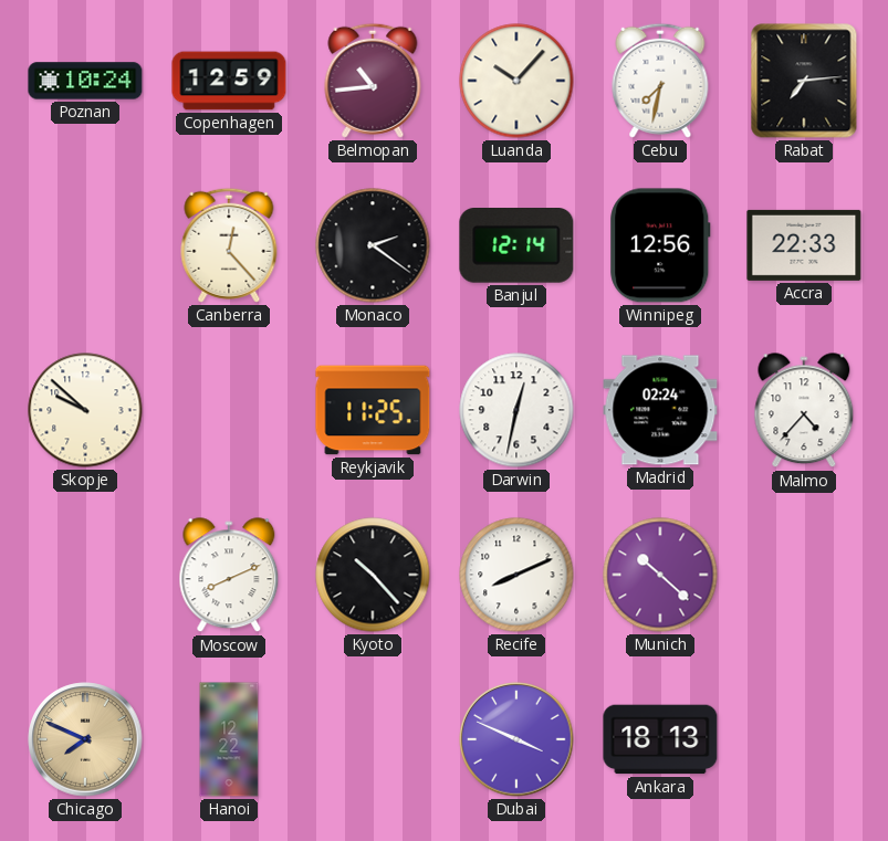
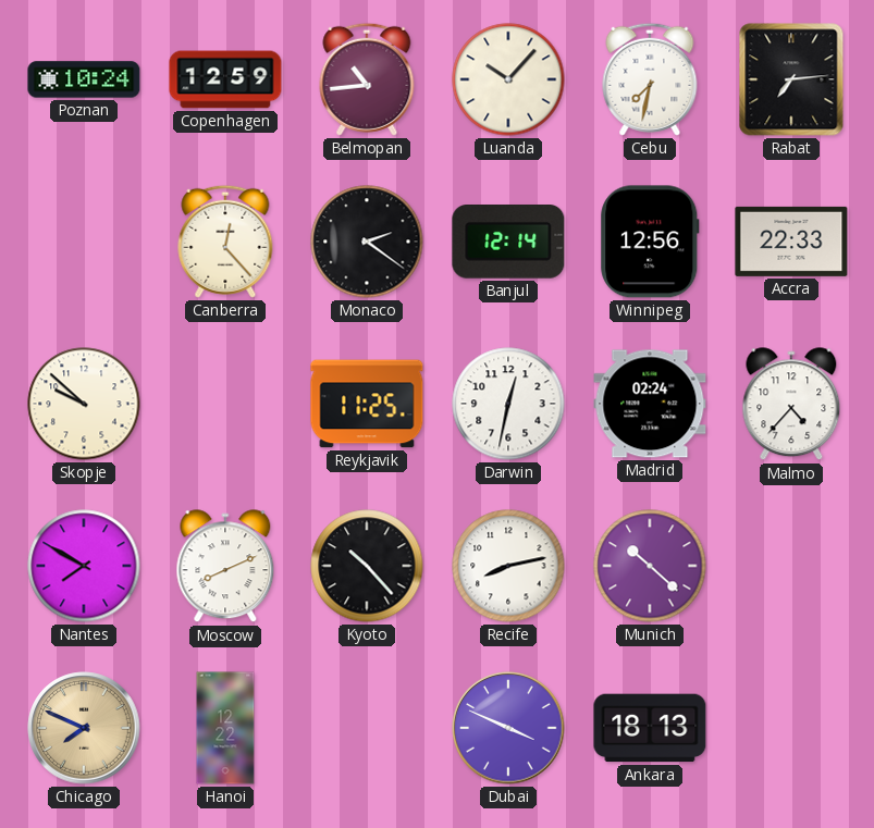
Nantes: none -> 7:50
Recife: 8:11 -> 8:13
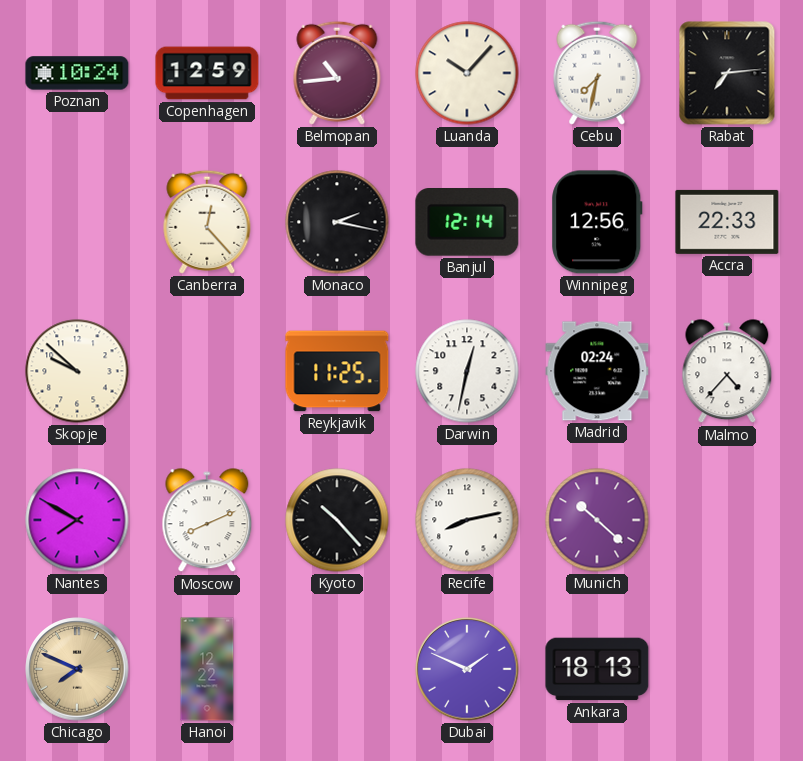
Monaco: 2:21 -> 2:17
Dubai: 3:49 -> 1:49
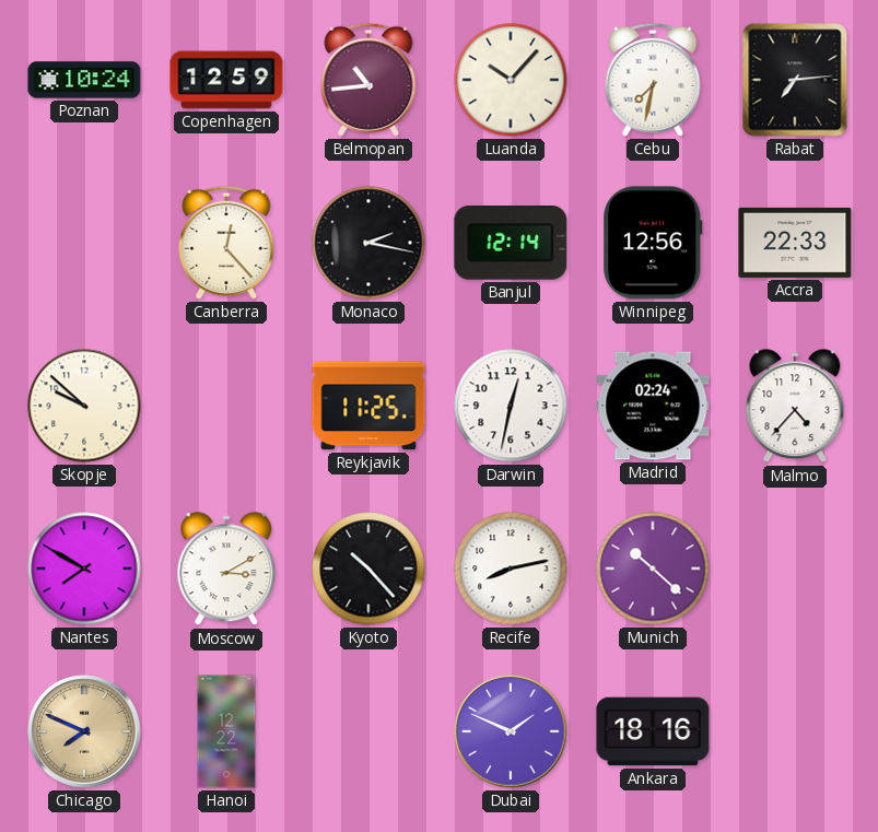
Moscow: 8:11 -> 3:10
Ankara: 18:13 -> 18:16
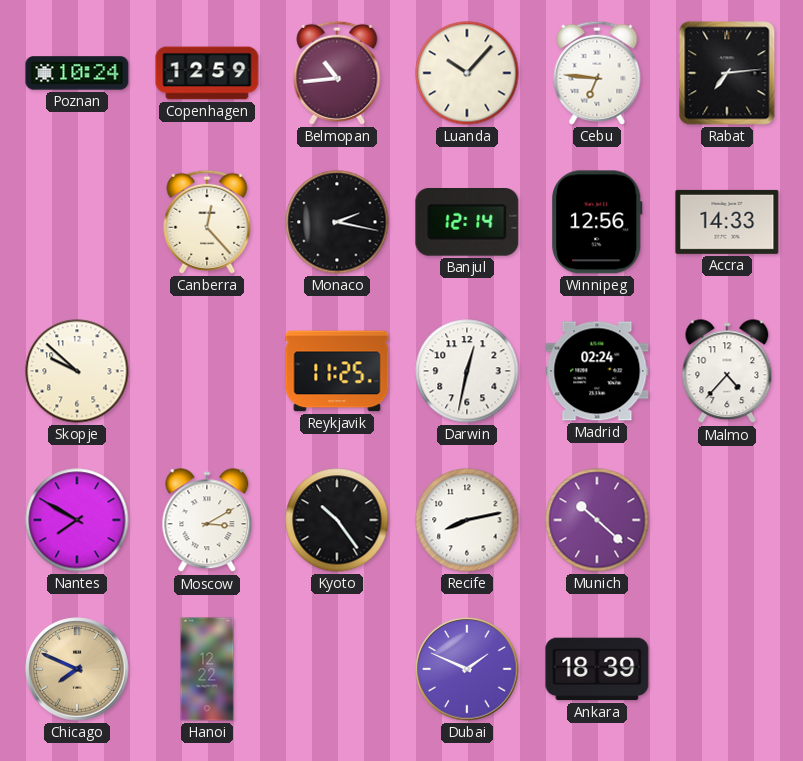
Cebu: 7:32 -> 6:46
Accra: 22:33 -> 14:33
Kyoto: 10:23 -> 10:24
Ankara: 18:16 -> 18:39
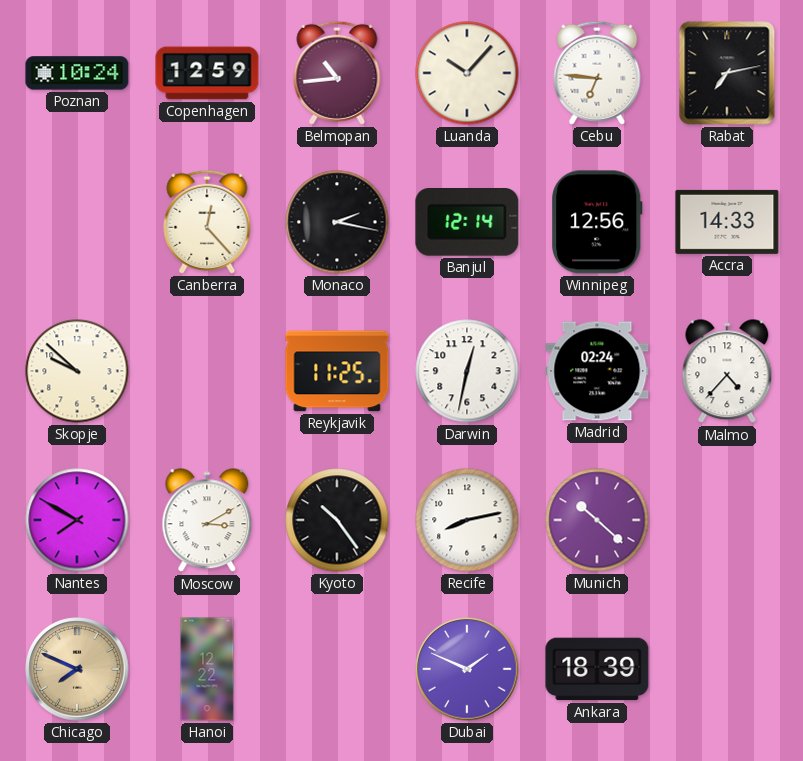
Rabat: 7:14 -> 7:13
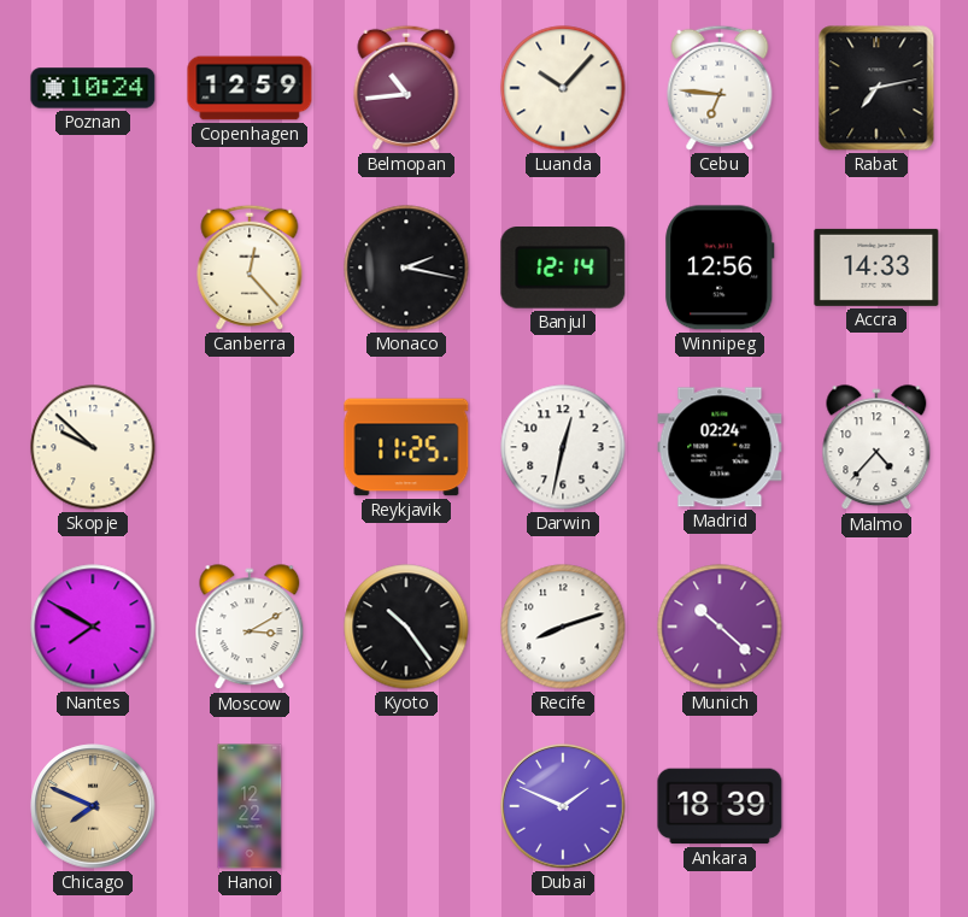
Recife: 8:13 -> 8:12
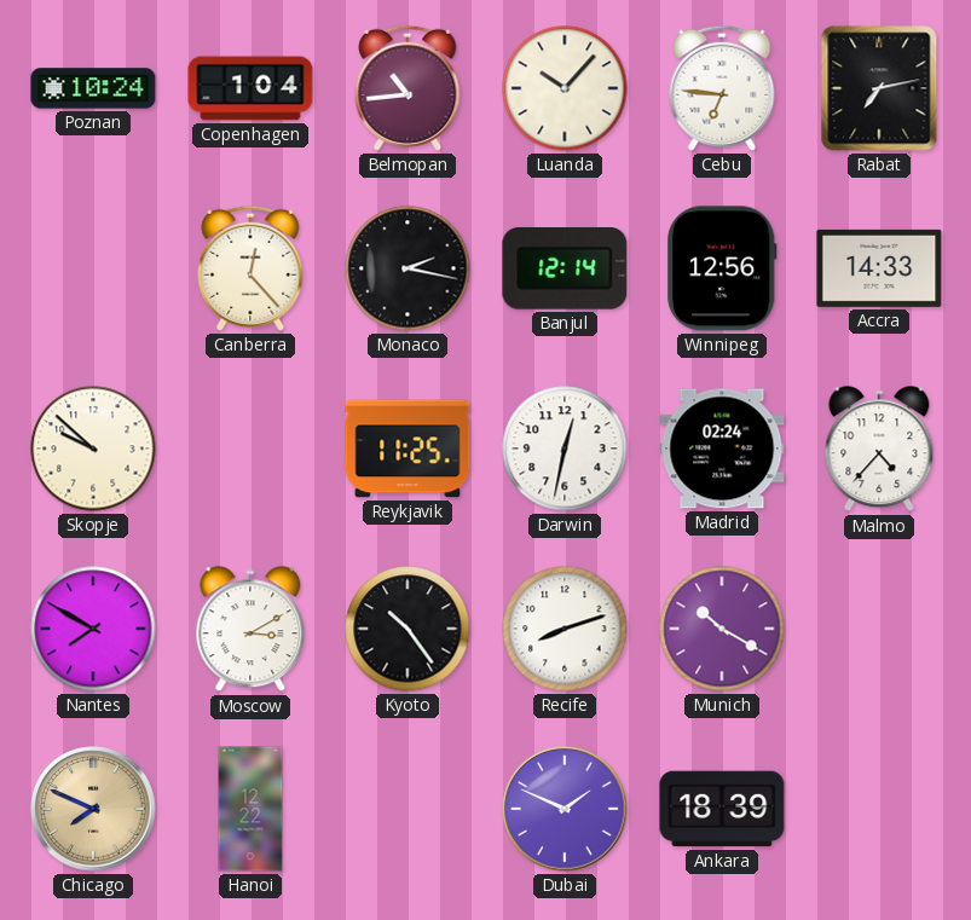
Copenhagen: 12:59 -> 1:04
Munich: 10:22 -> 10:20
